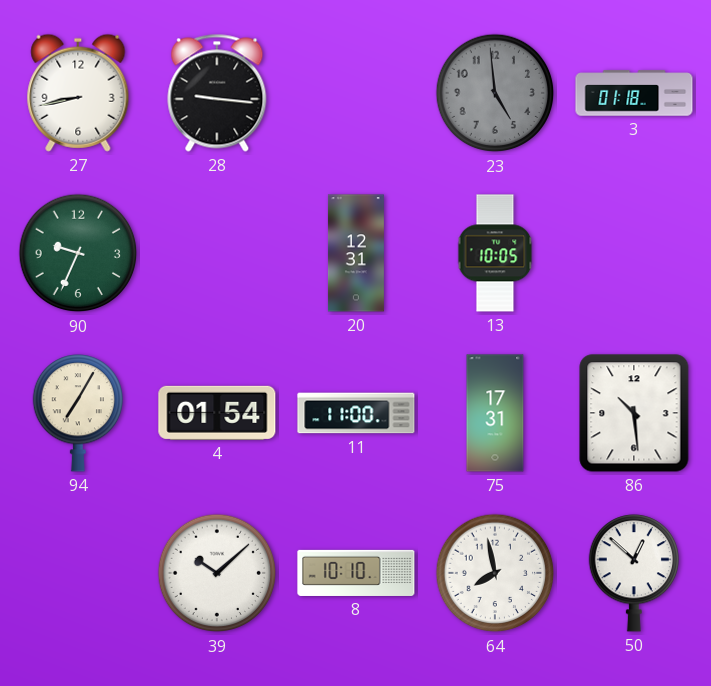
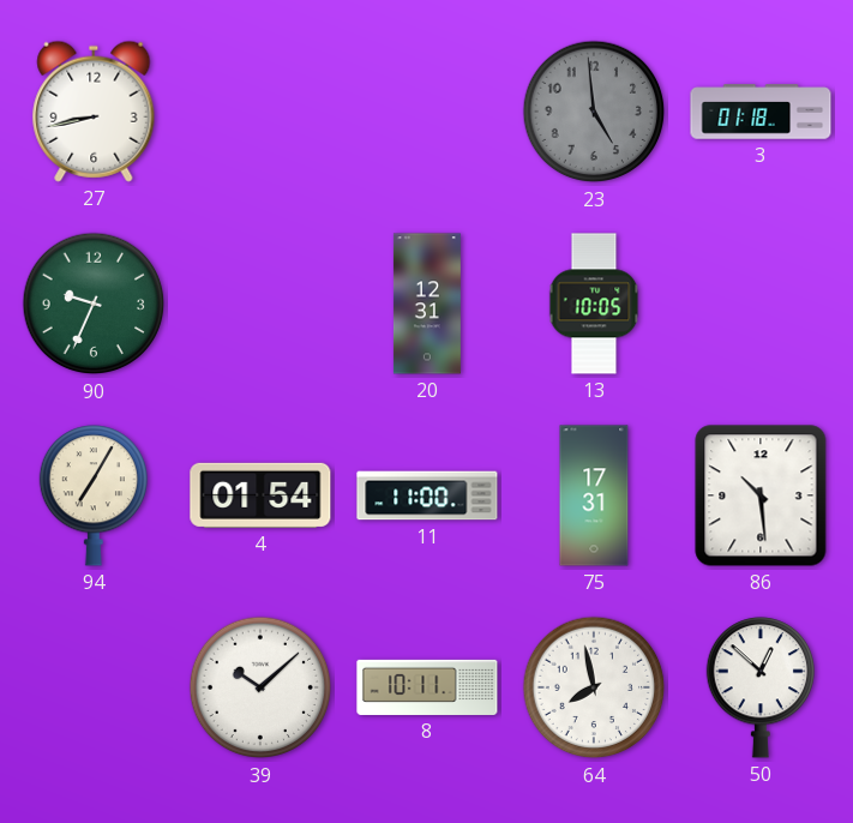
28: 9:16 -> none
8: 10:10 -> 10:11
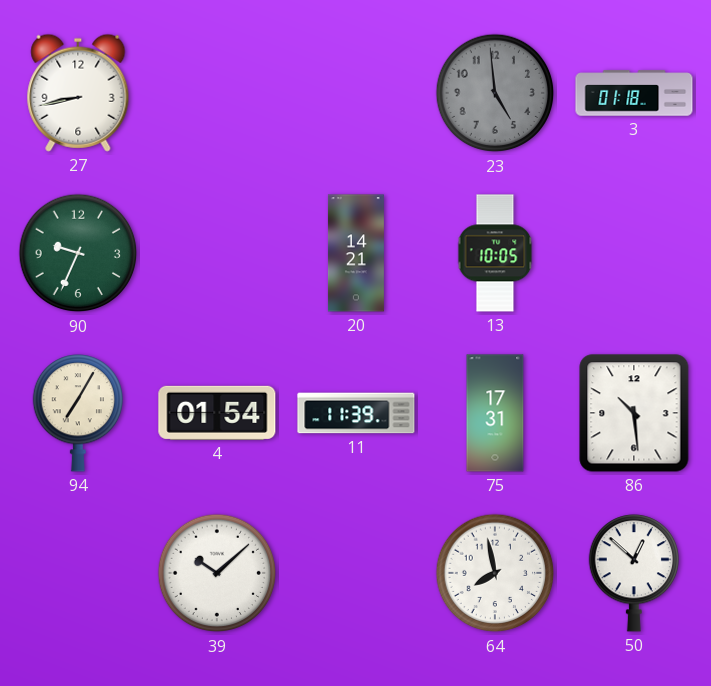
20: 12:31 -> 14:21
11: 11:00 -> 11:39
8: 10:11 -> none
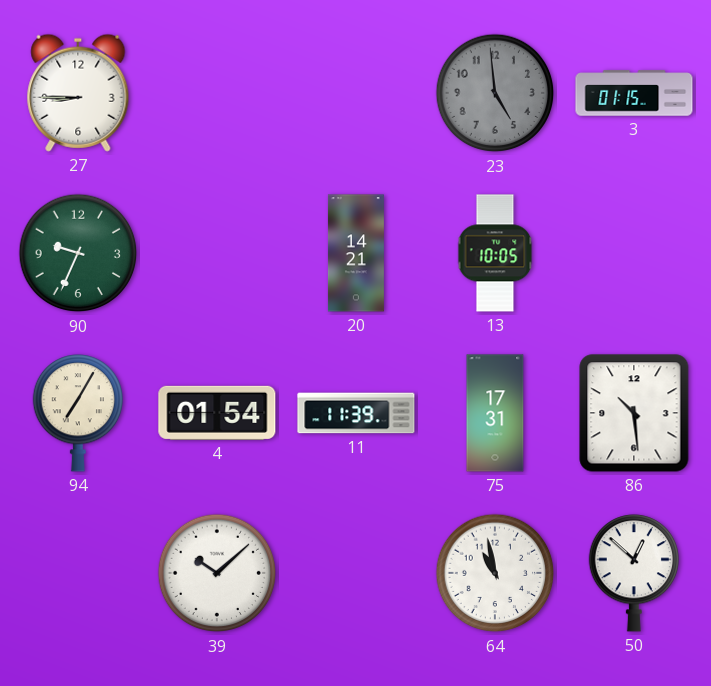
27: 8:43 -> 8:45
3: 01:18 -> 01:15
64: 7:58 -> 10:58
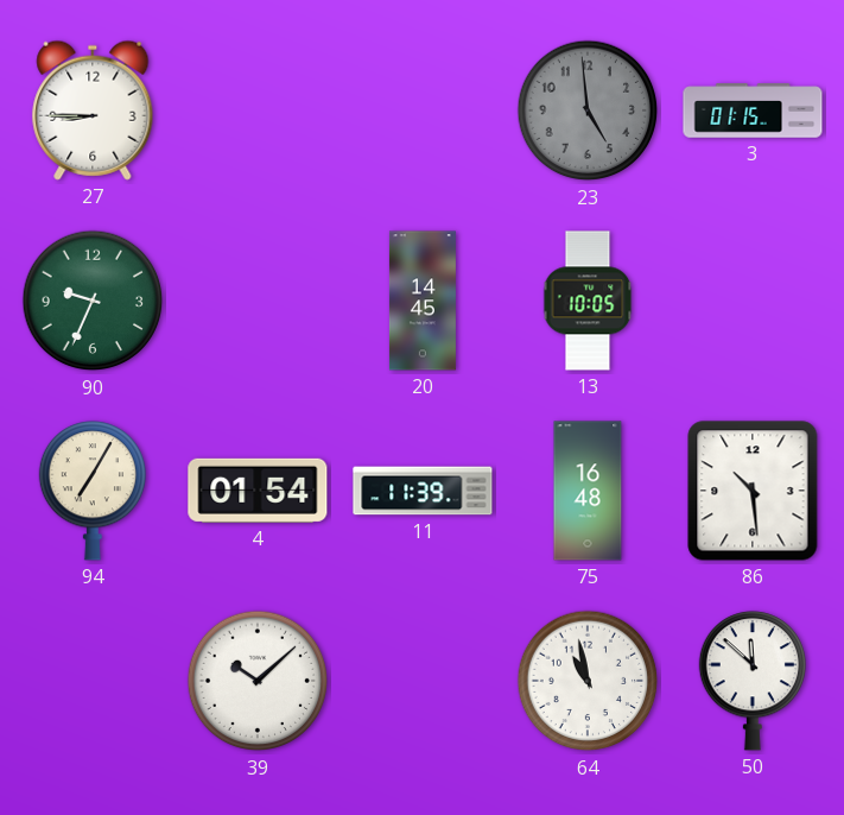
20: 14:21 -> 14:45
75: 17:31 -> 16:48
50: 12:52 -> 11:52
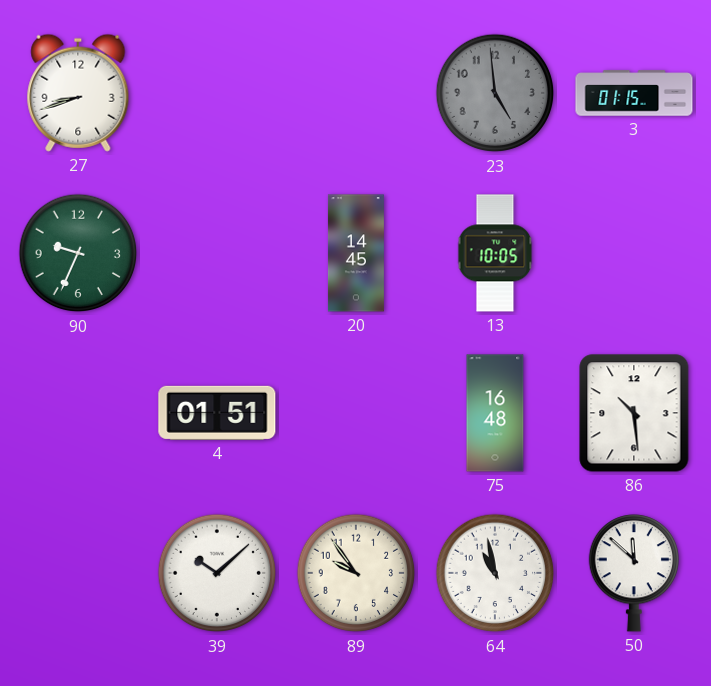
27: 8:45 -> 8:42
94: 7:05 -> none
4: 01:54 -> 01:51
11: 11:39 -> none
89: none -> 9:54
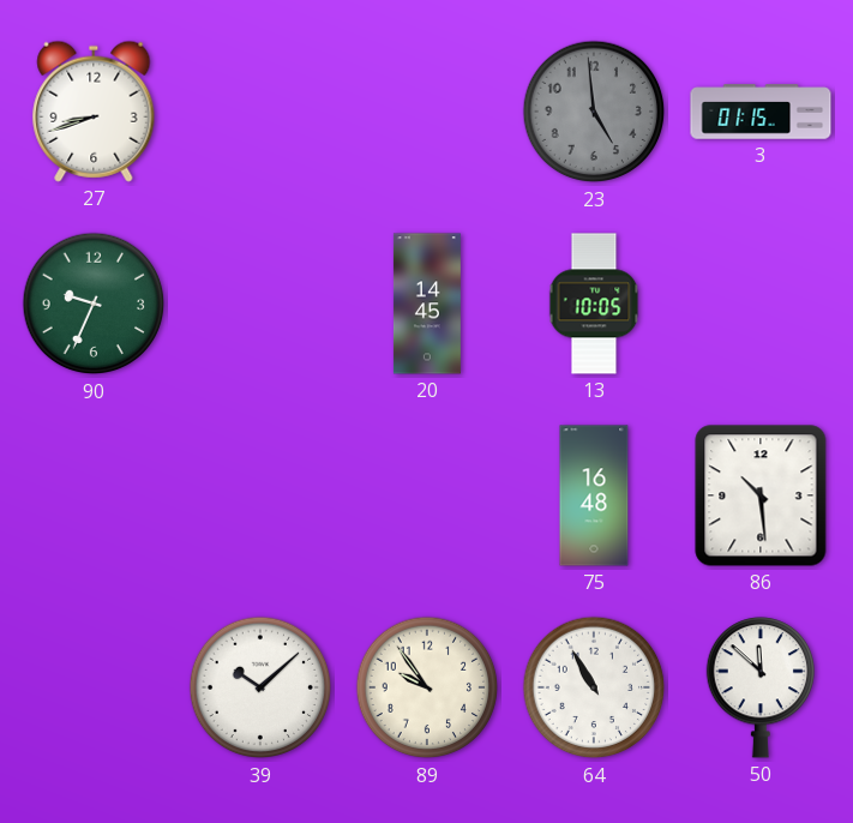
4: 01:51 -> none
64: 10:58 -> 10:55
